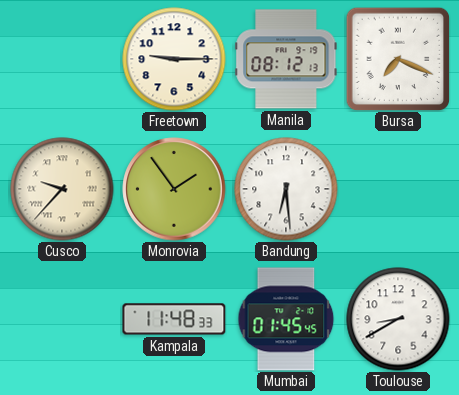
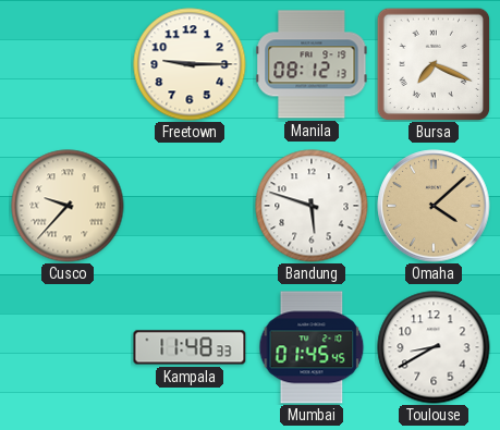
Monrovia: 1:54 -> none
Bandung: 6:29 -> 5:48
Omaha: none -> 4:08
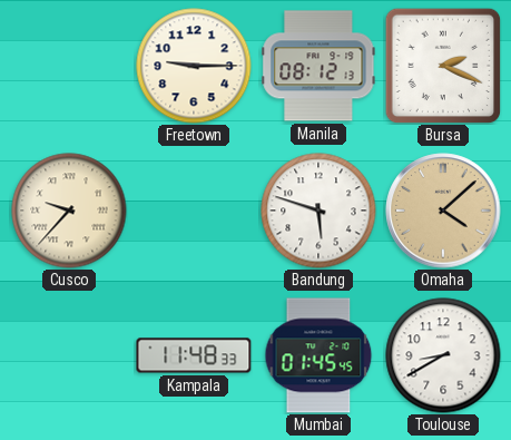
Bursa: 7:19 -> 2:19
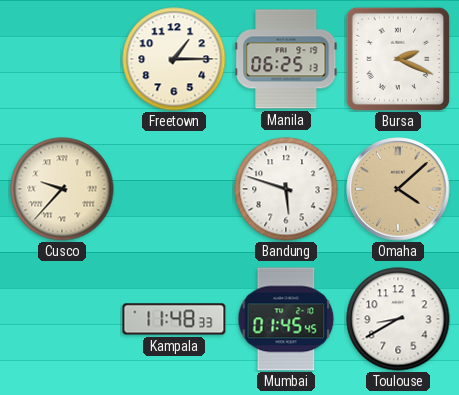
Freetown: 9:15 -> 1:15
Manila: 08:12 -> 06:25
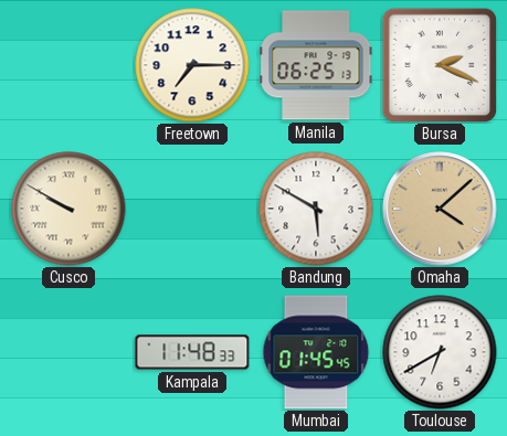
Freetown: 1:15 -> 7:15
Cusco: 9:37 -> 9:50
Bandung: 5:48 -> 5:50
Toulouse: 8:40 -> 6:40
